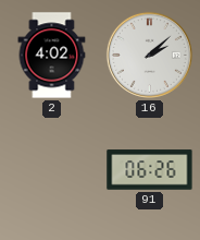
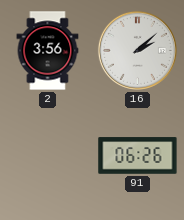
2: 4:02 -> 3:56
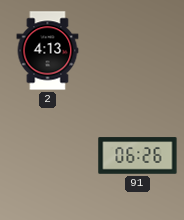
2: 3:56 -> 4:13
16: 2:08 -> none
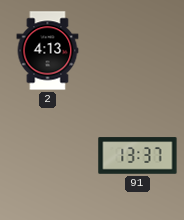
91: 06:26 -> 13:37
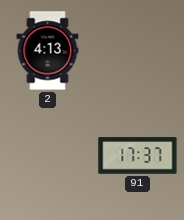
91: 13:37 -> 17:37
